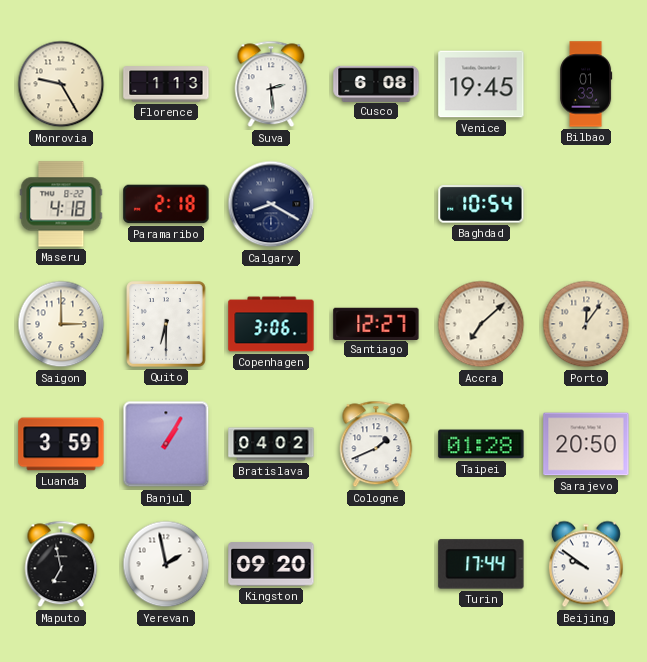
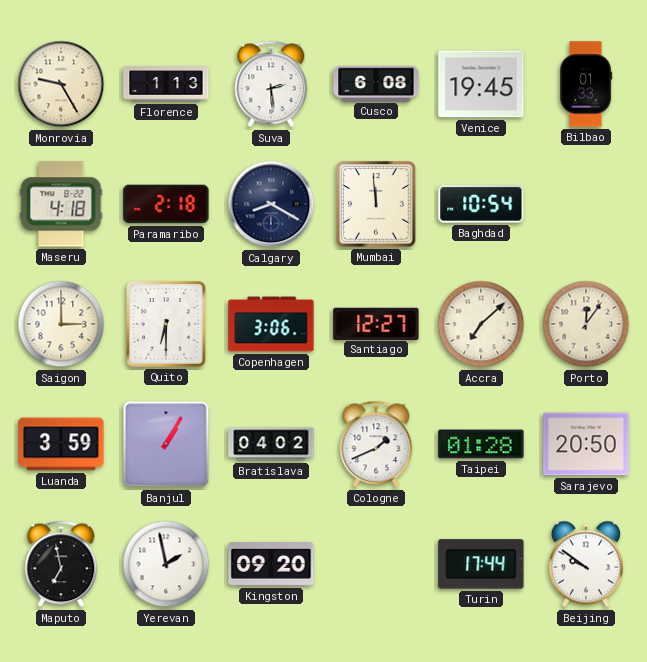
Mumbai: none -> 11:59
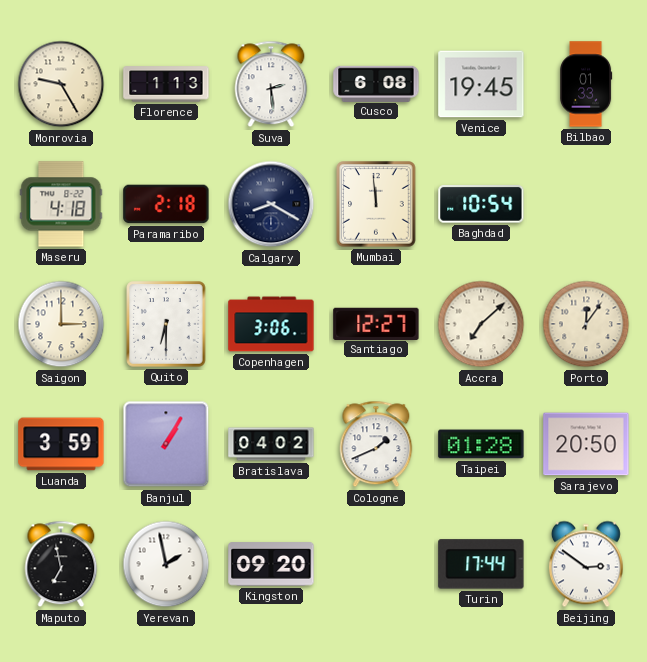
Beijing: 9:51 -> 2:51
